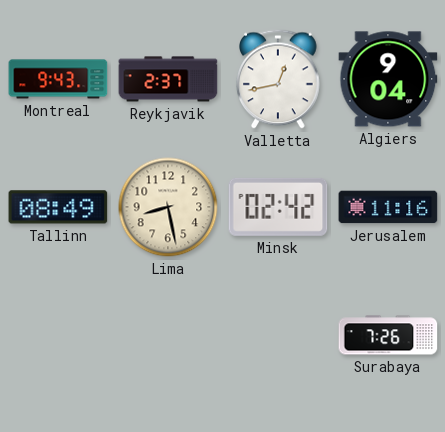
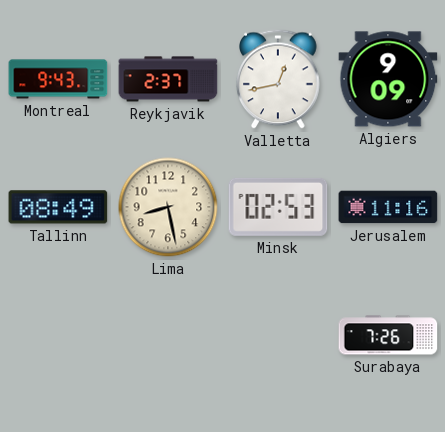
Algiers: 9:04 -> 9:09
Minsk: 02:42 -> 02:53
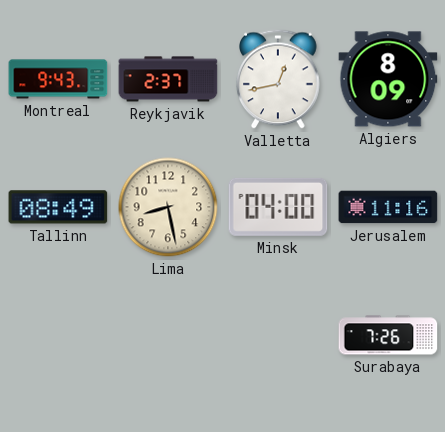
Algiers: 9:09 -> 8:09
Minsk: 02:53 -> 04:00
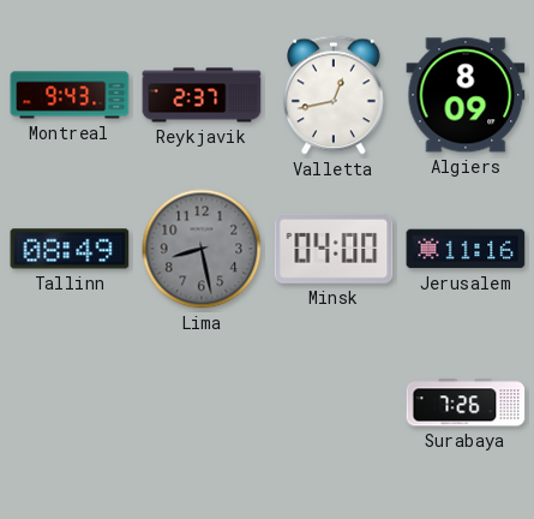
Lima dial: cream -> grey
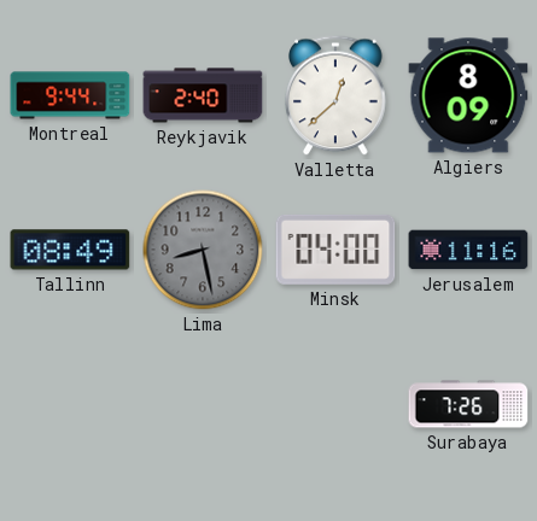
Montreal: 9:43 -> 9:44
Reykjavik: 2:37 -> 2:40
Valletta: 12:43 -> 12:38
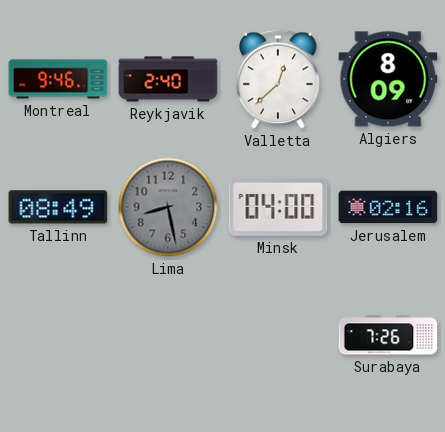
Montreal: 9:44 -> 9:46
Jerusalem: 11:16 -> 02:16
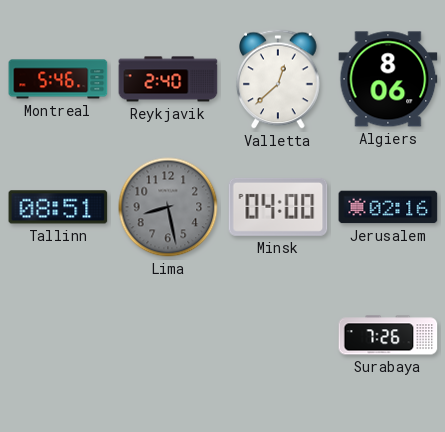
Montreal: 9:46 -> 5:46
Algiers: 8:09 -> 8:06
Tallinn: 08:49 -> 08:51
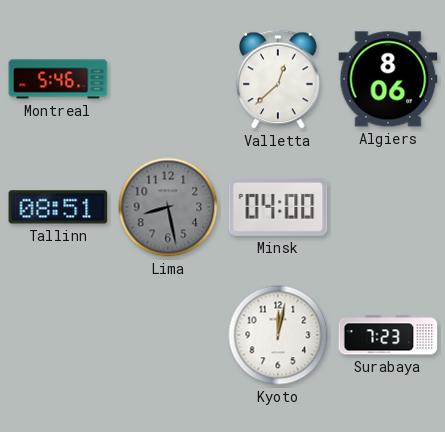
Reykjavik: 2:40 -> none
Jerusalem: 02:16 -> none
Kyoto: none -> 12:02
Surabaya: 7:26 -> 7:23
